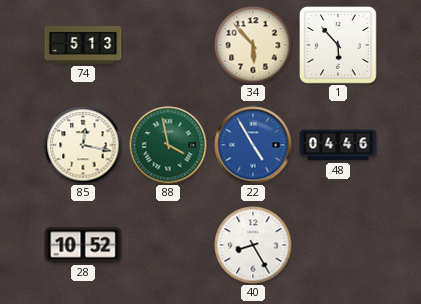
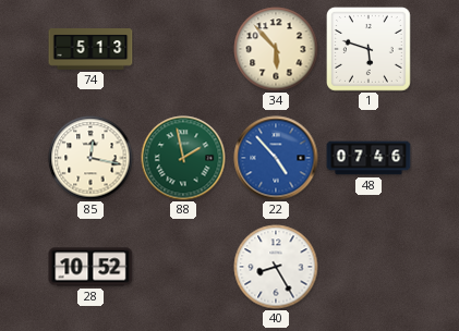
1: 5:53 -> 5:48
88: 3:58 -> 1:58
22: 4:55 -> 4:53
48: 04:46 -> 07:46
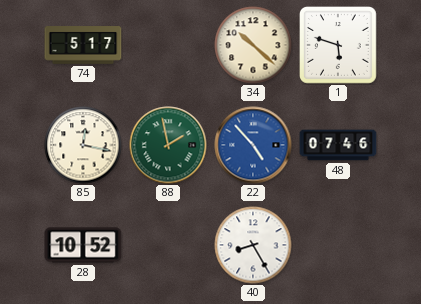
74: 5:13 -> 5:17
34: 5:53 -> 10:22
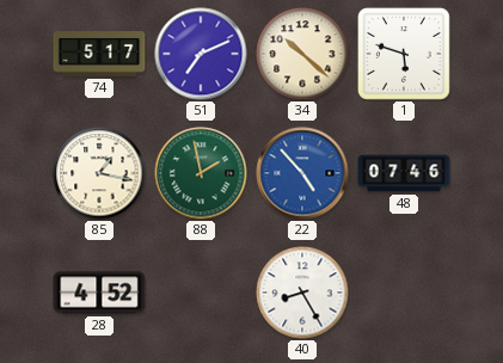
51: none -> 7:11
85: 12:17 -> 1:17
28: 10:52 -> 4:52
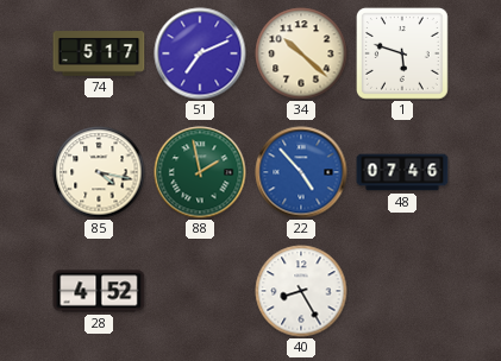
85: 1:17 -> 4:17
